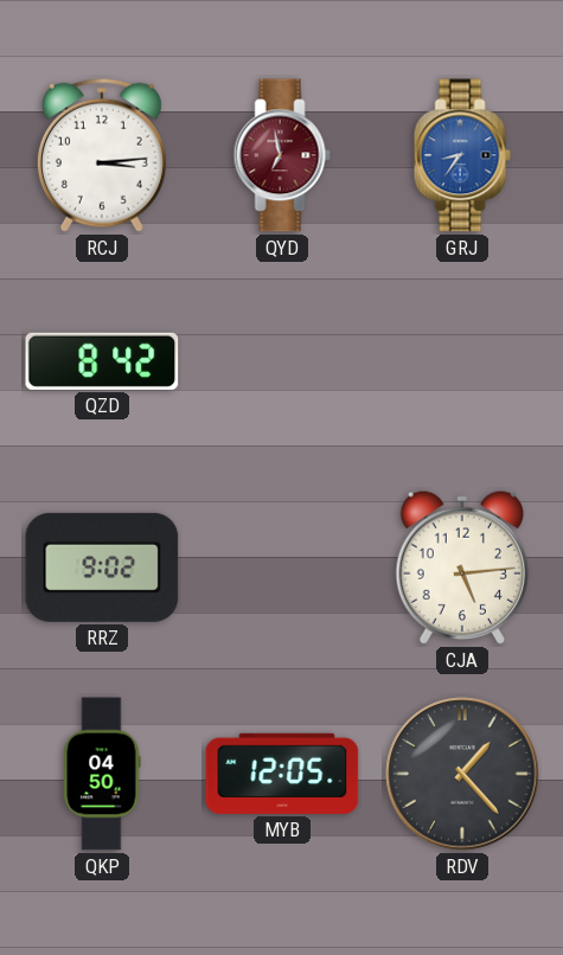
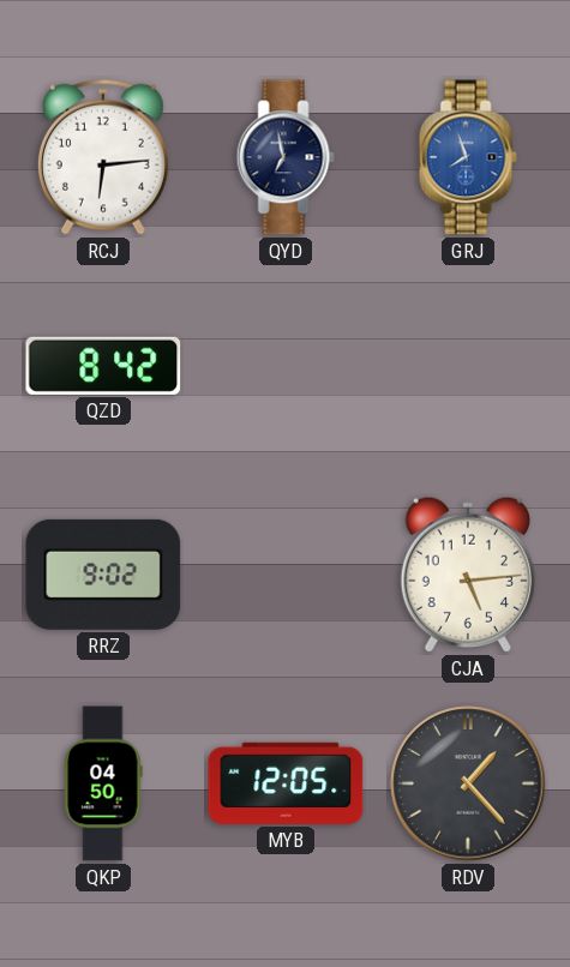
RCJ: 3:14 -> 6:14
QYD dial: burgundy -> navy
GRJ: 8:36 -> 7:57
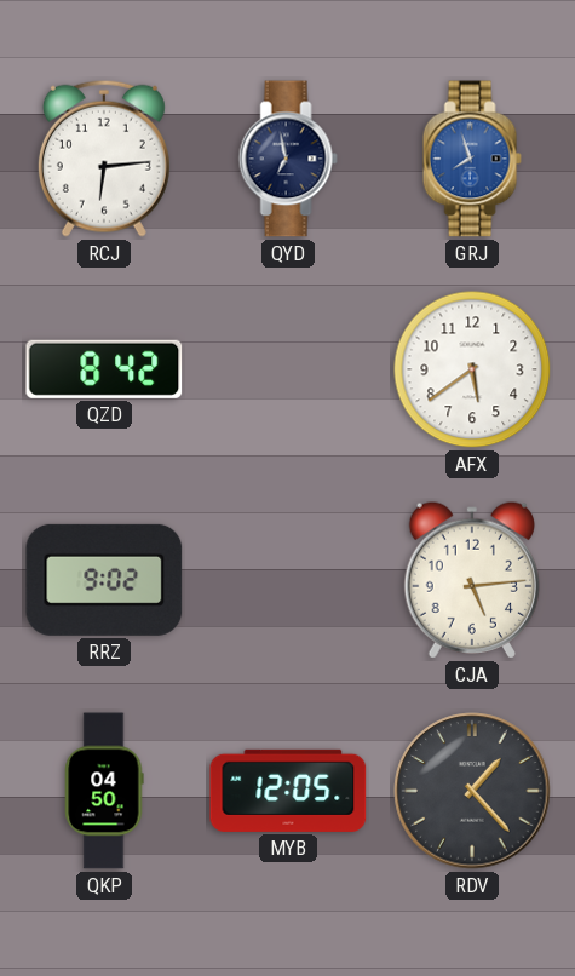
AFX: none -> 5:39
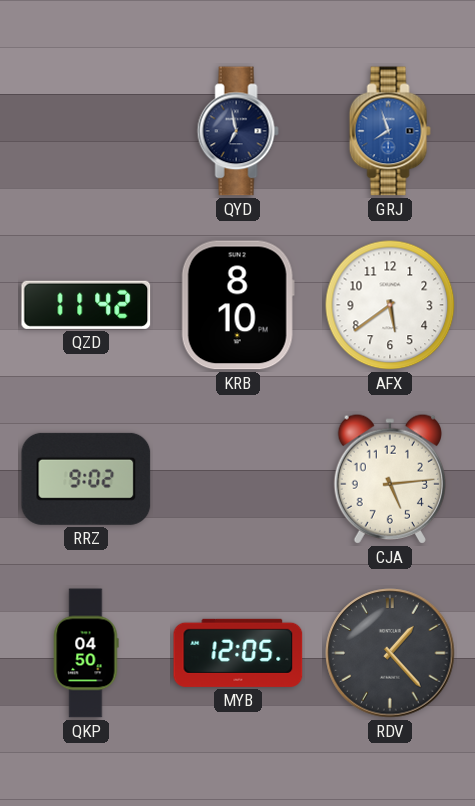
RCJ: 6:14 -> none
QZD: 8:42 -> 11:42
KRB: none -> 8:10
